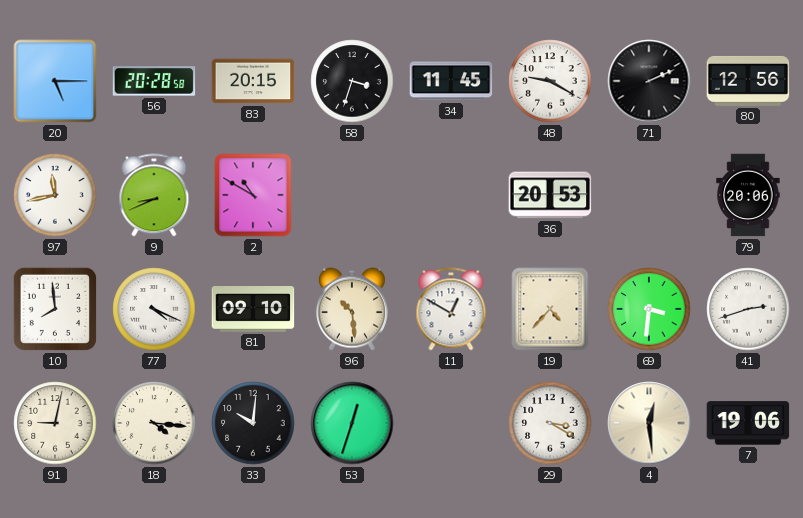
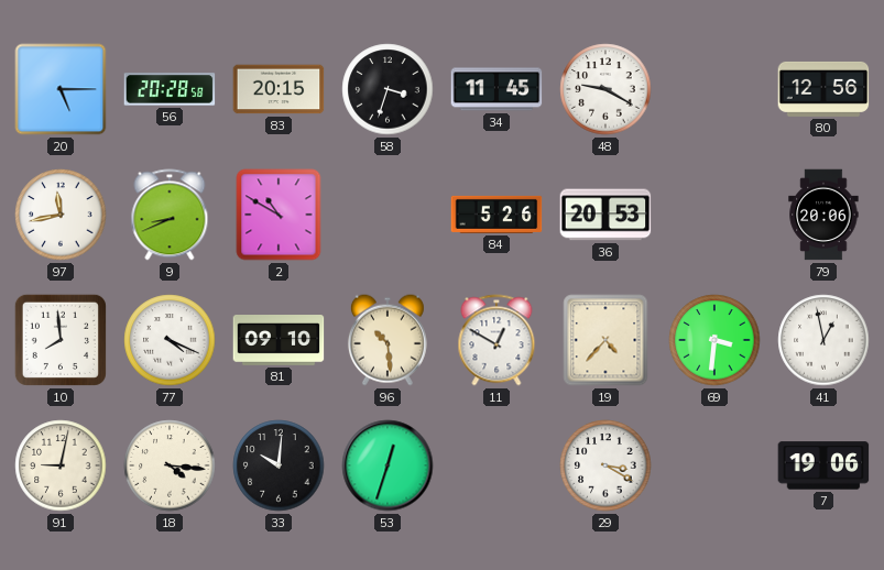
71: 2:11 -> none
84: none -> 5:26
41: 2:42 -> 12:58
4: 12:29 -> none
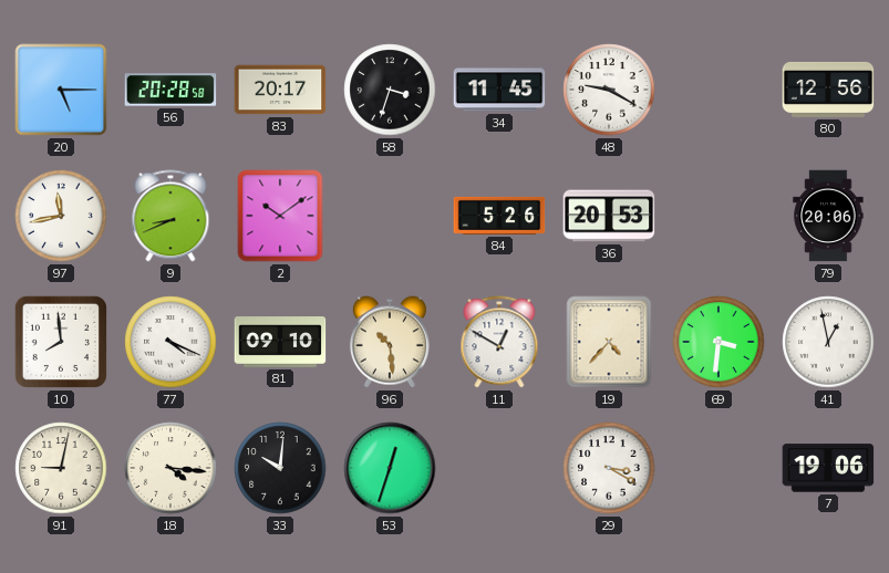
83: 20:15 -> 20:17
2: 10:50 -> 10:09
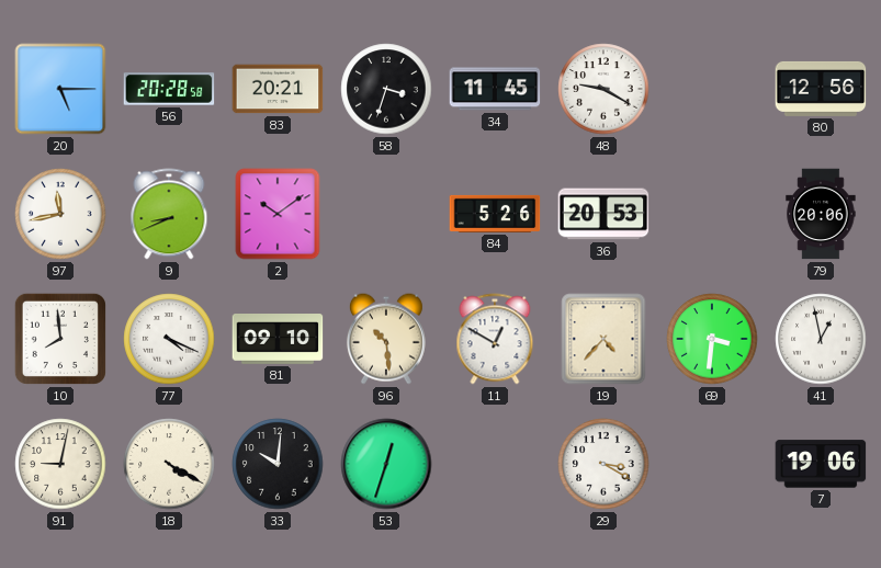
83: 20:17 -> 20:21
18: 4:16 -> 4:20
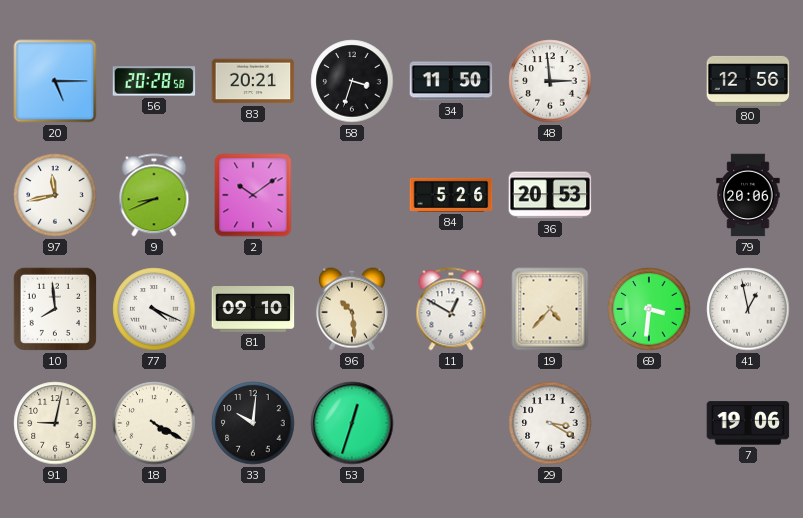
34: 11:45 -> 11:50
48: 9:20 -> 2:59
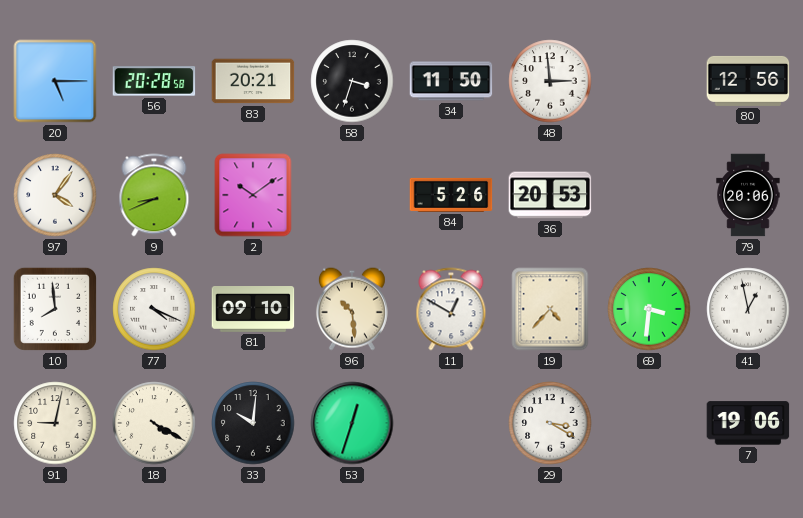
97: 11:43 -> 4:06
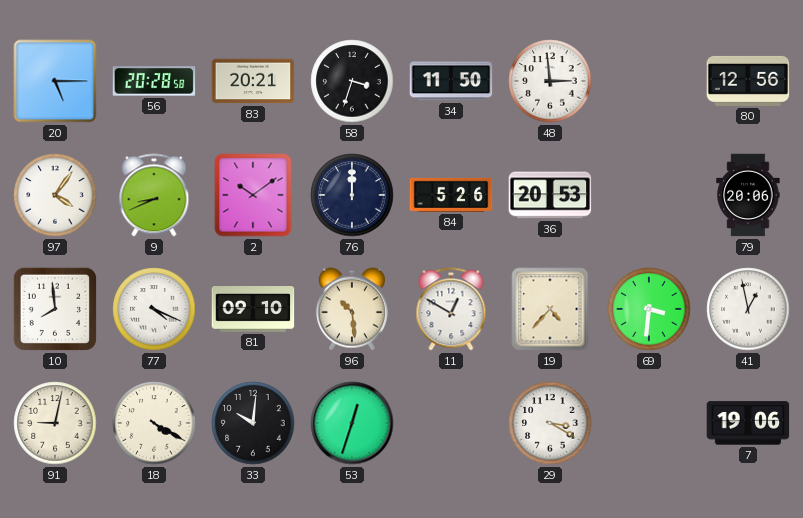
76: none -> 12:00
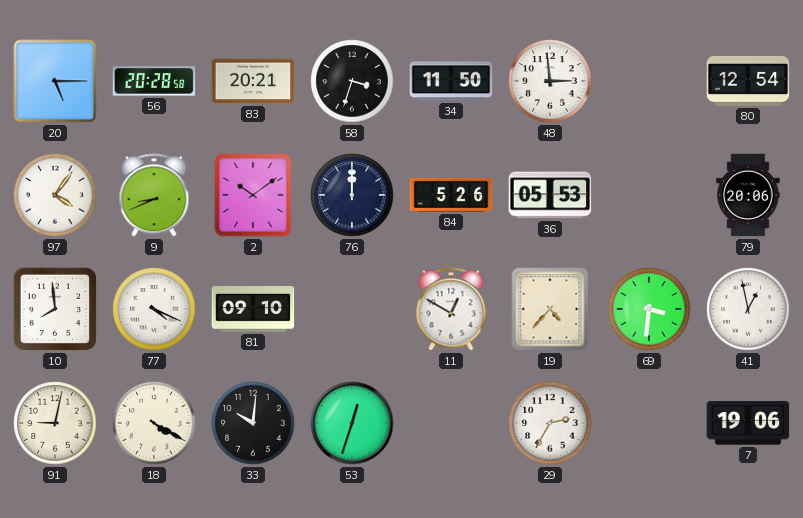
80: 12:56 -> 12:54
36: 20:53 -> 05:53
96: 10:29 -> none
29: 3:20 -> 2:35
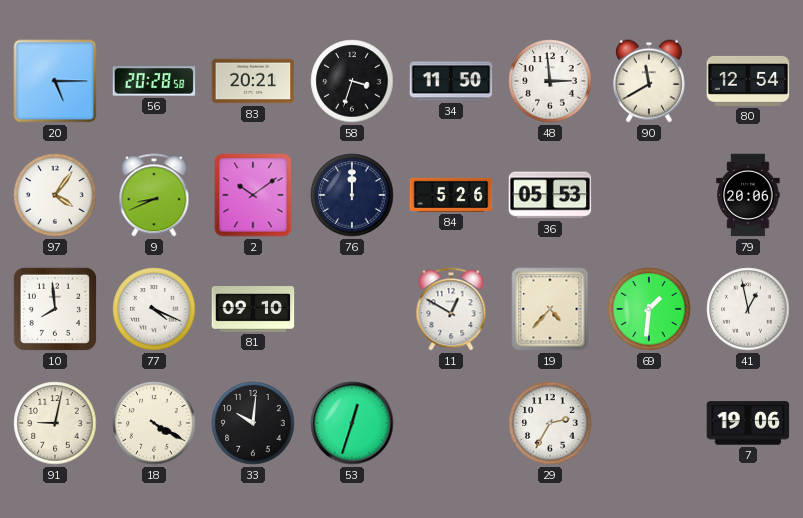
90: none -> 11:40
69: 3:31 -> 1:31
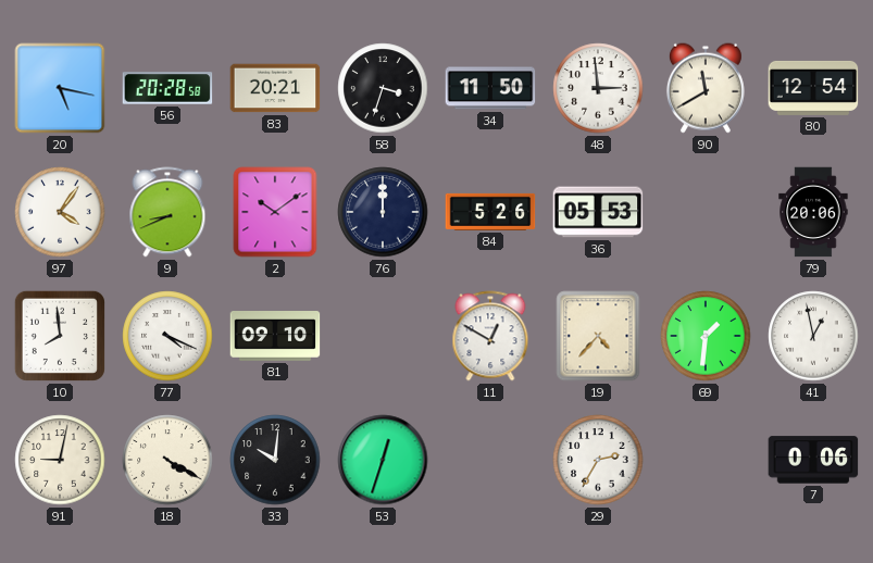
20: 5:15 -> 5:17
7: 19:06 -> 0:06
